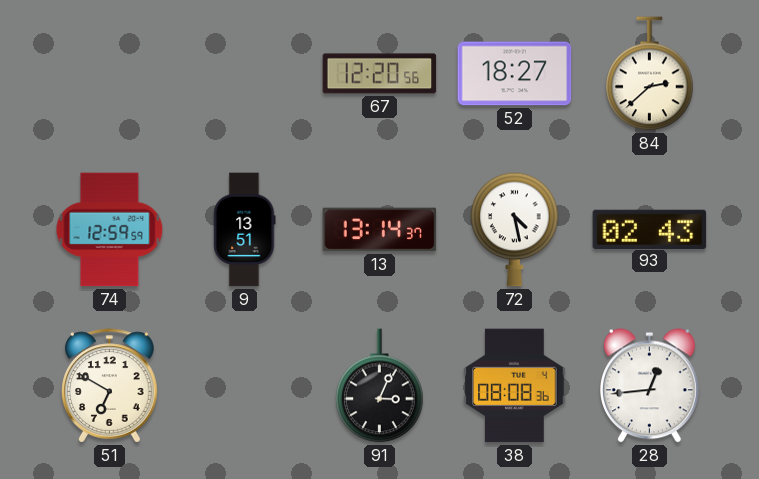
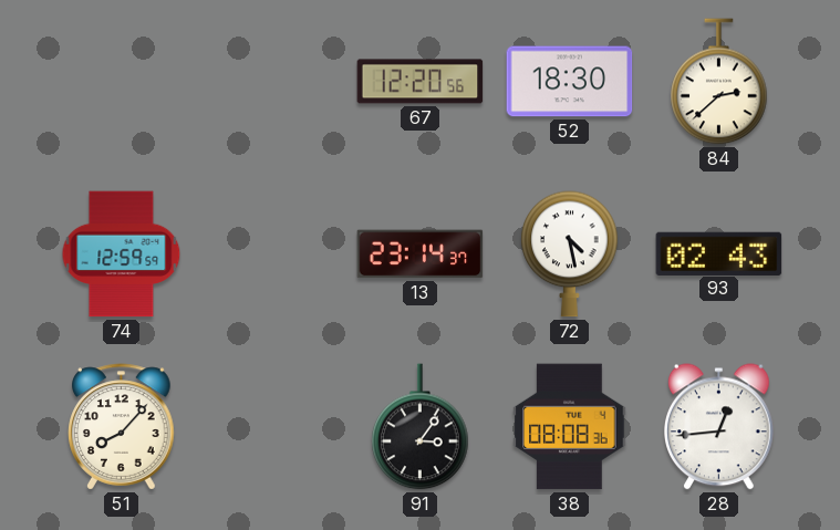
52: 18:27 -> 18:30
9: 13:51 -> none
13: 13:14 -> 23:14
51: 6:50 -> 8:07
91: 3:04 -> 3:06
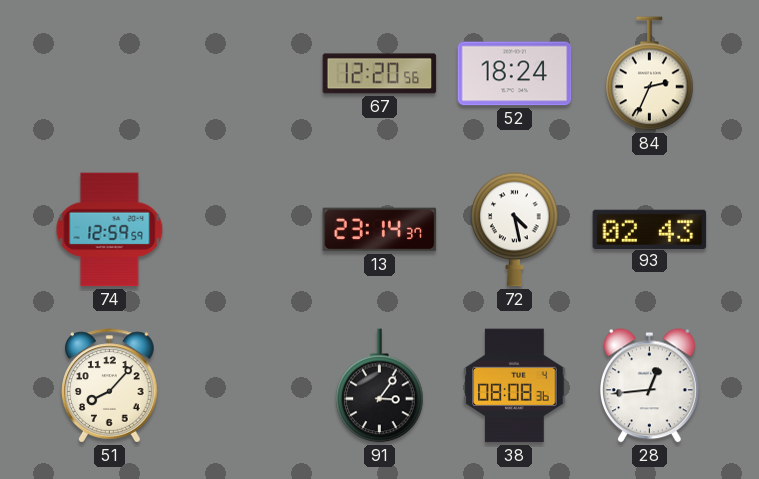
52: 18:30 -> 18:24
84: 2:38 -> 2:34
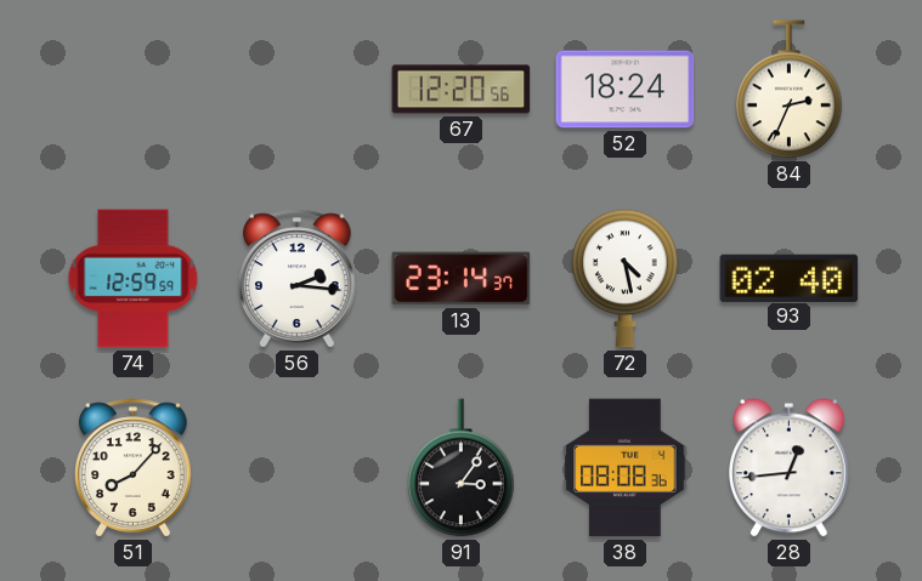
56: none -> 2:16
93: 02:43 -> 02:40
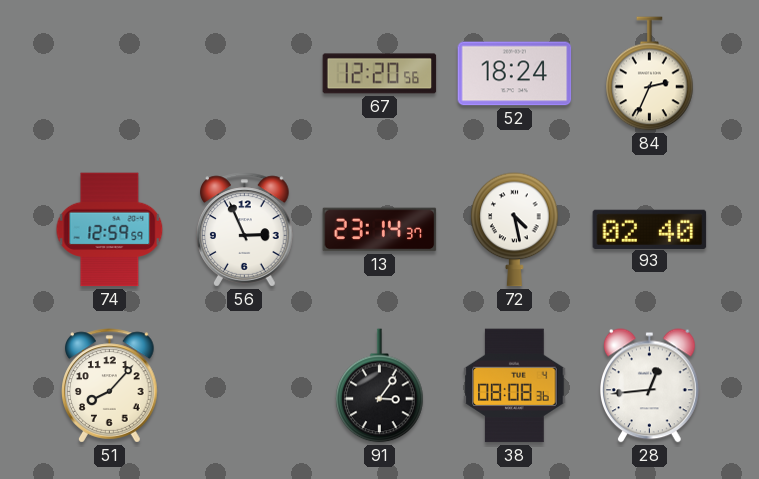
56: 2:16 -> 2:56
